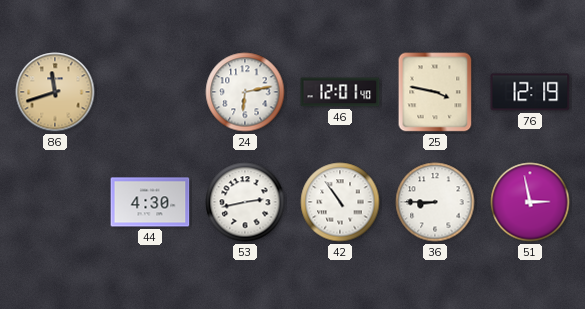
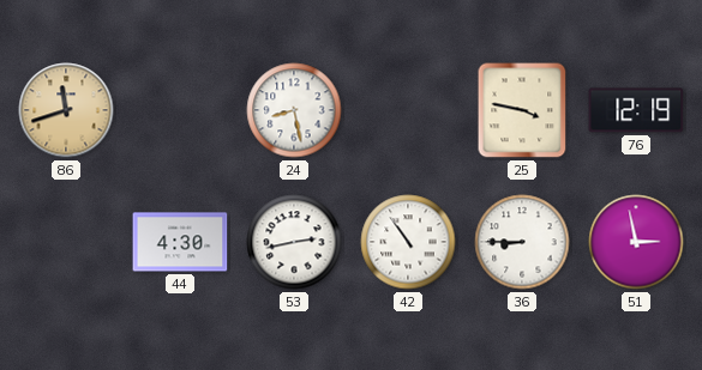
24: 6:13 -> 8:28
46: 12:01 -> none
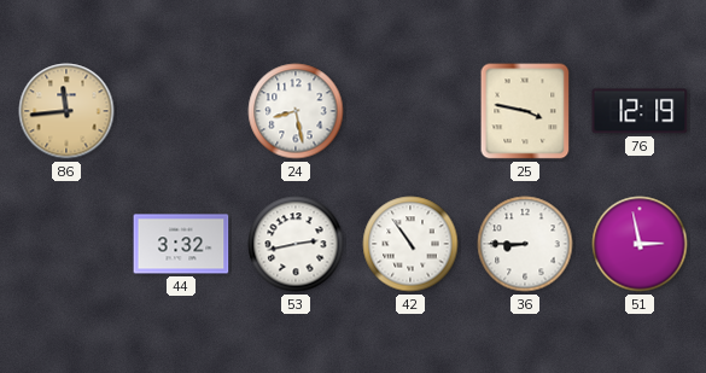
86: 11:42 -> 11:44
44: 4:30 -> 3:32
